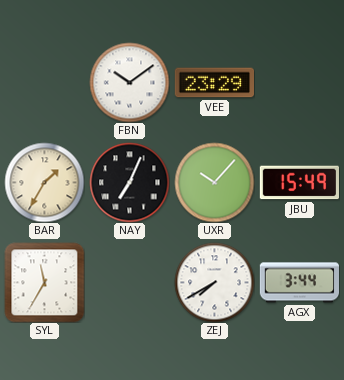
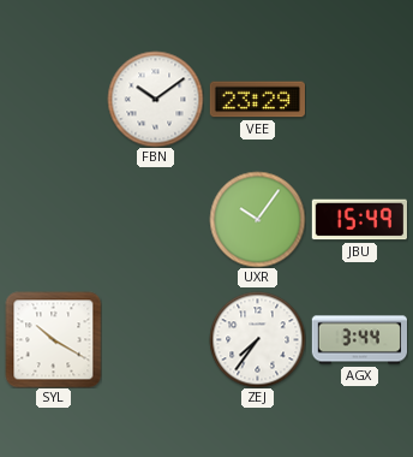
BAR: 1:35 -> none
NAY: 7:04 -> none
UXR: 10:07 -> 10:06
SYL: 11:35 -> 10:20
ZEJ: 7:40 -> 7:36
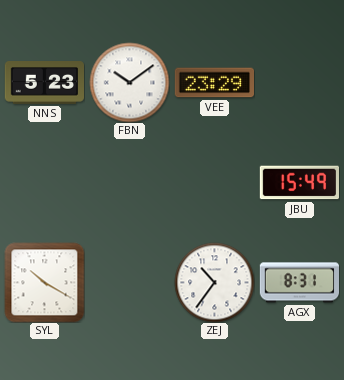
NNS: none -> 5:23
UXR: 10:06 -> none
ZEJ: 7:36 -> 10:36
AGX: 3:44 -> 8:31
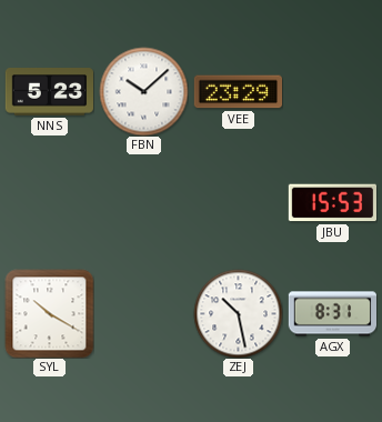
FBN: 10:09 -> 10:08
JBU: 15:49 -> 15:53
ZEJ: 10:36 -> 10:28
